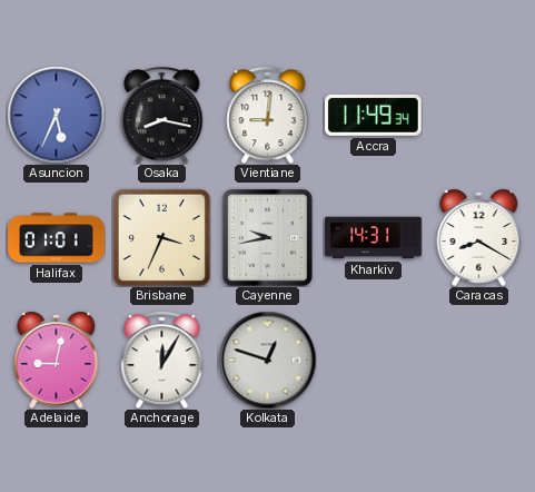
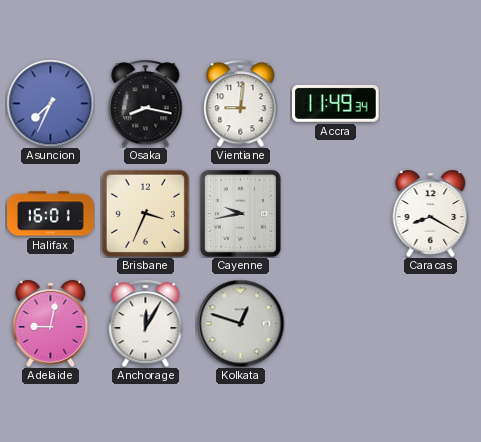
Asuncion: 5:34 -> 7:34
Halifax: 01:01 -> 16:01
Kharkiv: 14:31 -> none
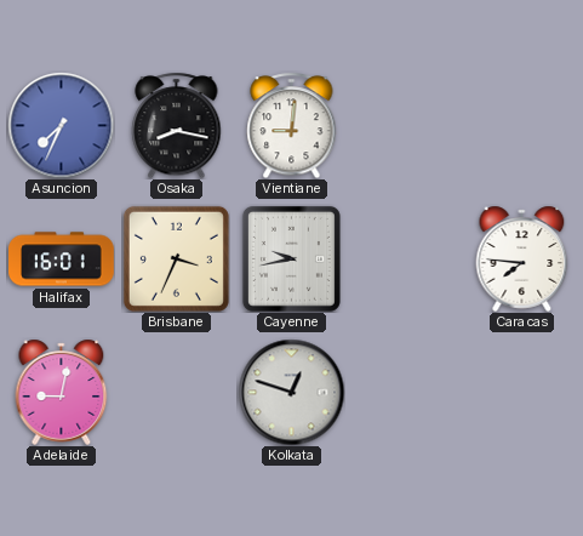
Accra: 11:49 -> none
Caracas: 8:20 -> 7:46
Anchorage: 12:05 -> none
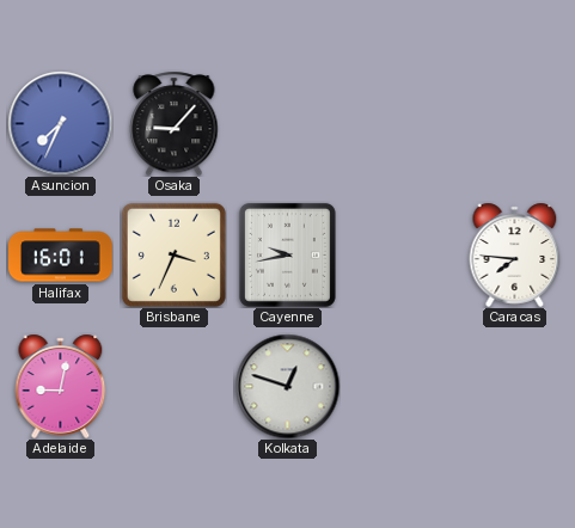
Osaka: 8:17 -> 9:07
Vientiane: 9:01 -> none
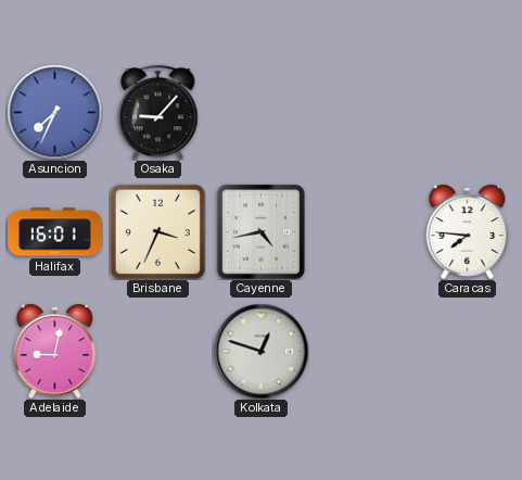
Cayenne: 9:43 -> 4:43
